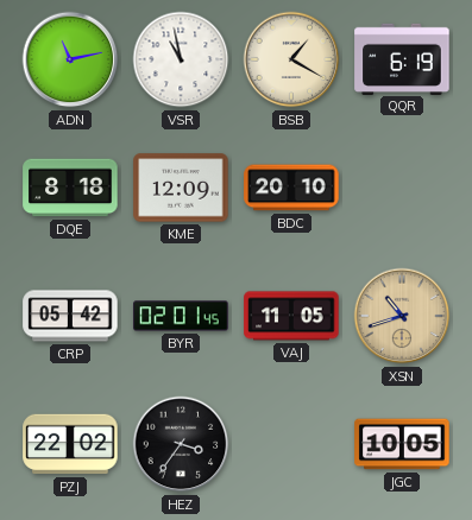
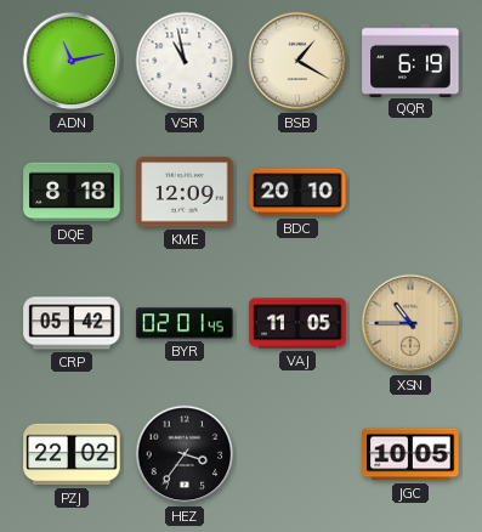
XSN: 10:42 -> 10:45
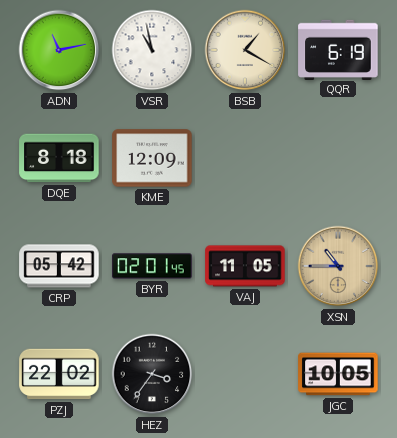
BDC: 20:10 -> none
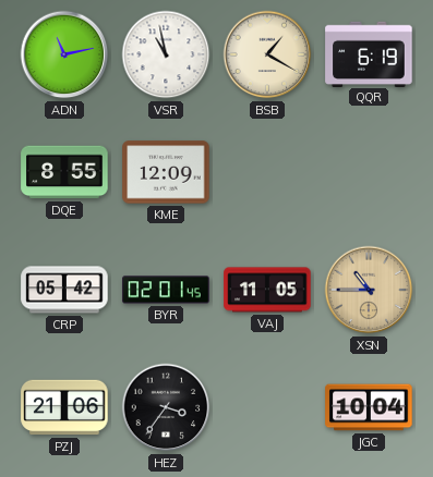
DQE: 8:18 -> 8:55
PZJ: 22:02 -> 21:06
JGC: 10:05 -> 10:04
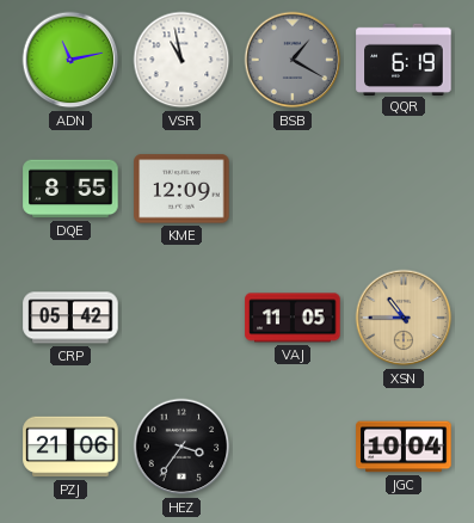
BSB dial: cream -> grey
BYR: 02:01 -> none
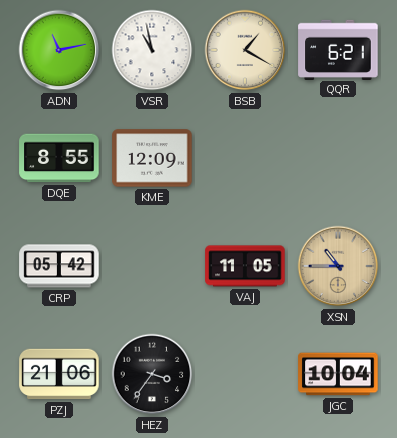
BSB dial: grey -> cream
QQR: 6:19 -> 6:21
